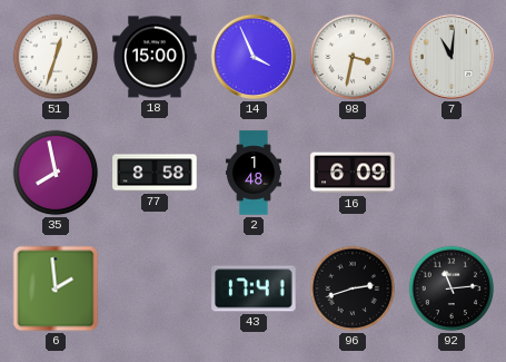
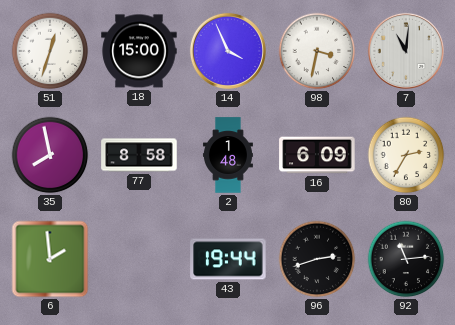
80: none -> 2:35
43: 17:41 -> 19:44
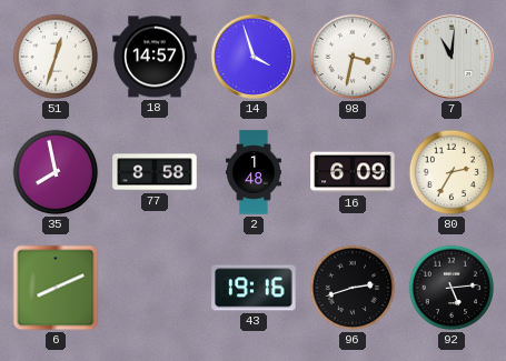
18: 15:00 -> 14:57
14: 3:56 -> 3:57
6: 1:59 -> 8:11
43: 19:44 -> 19:16
92: 11:14 -> 5:14
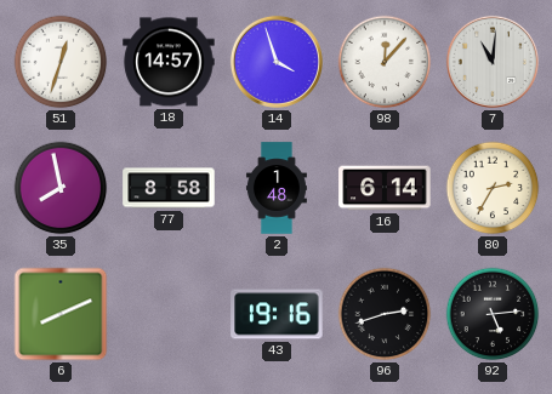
98: 3:32 -> 12:07
16: 6:09 -> 6:14
